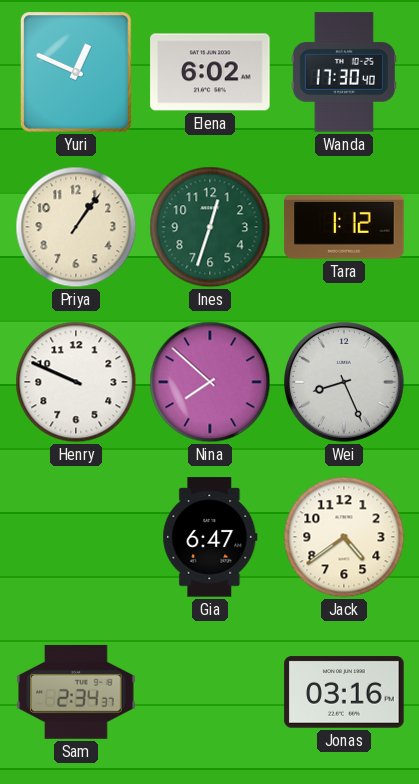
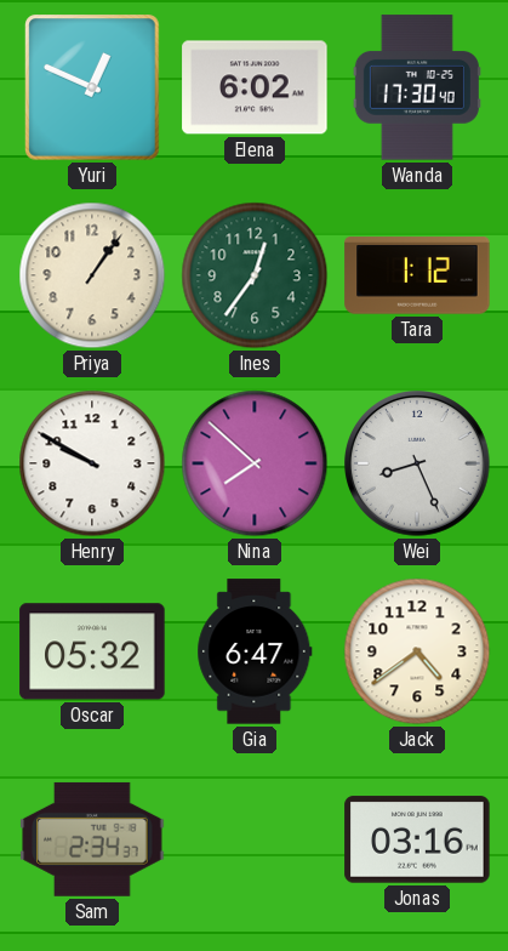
Ines: 12:33 -> 12:36
Henry: 9:49 -> 9:50
Oscar: none -> 05:32
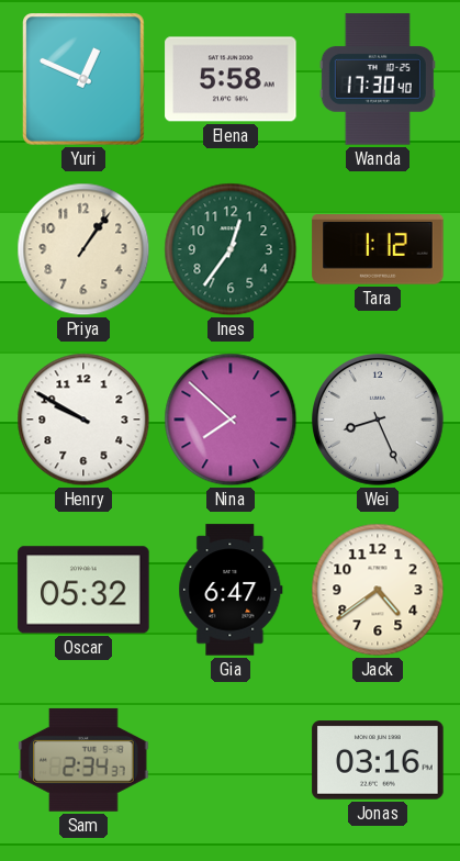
Elena: 6:02 -> 5:58
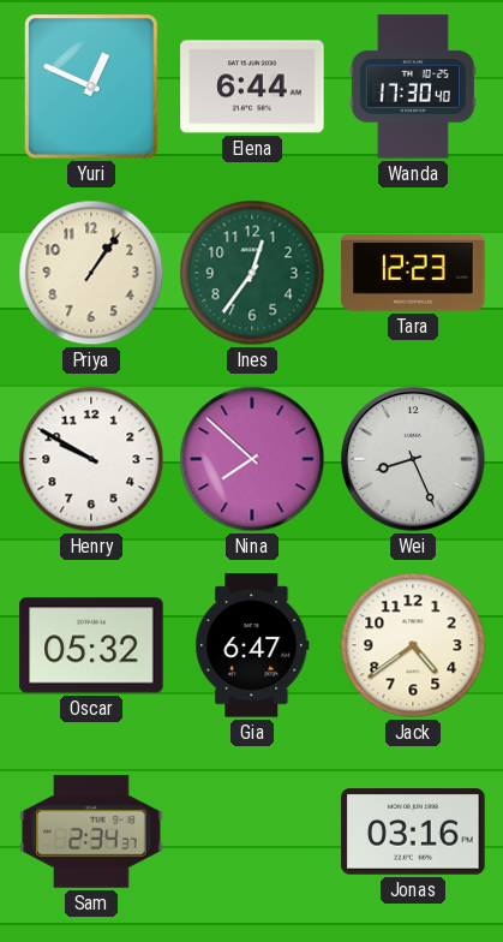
Elena: 5:58 -> 6:44
Tara: 1:12 -> 12:23
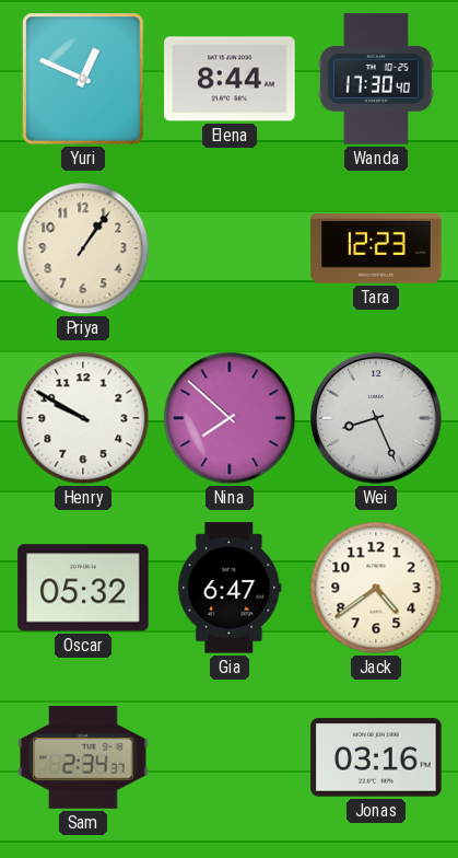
Elena: 6:44 -> 8:44
Ines: 12:36 -> none
